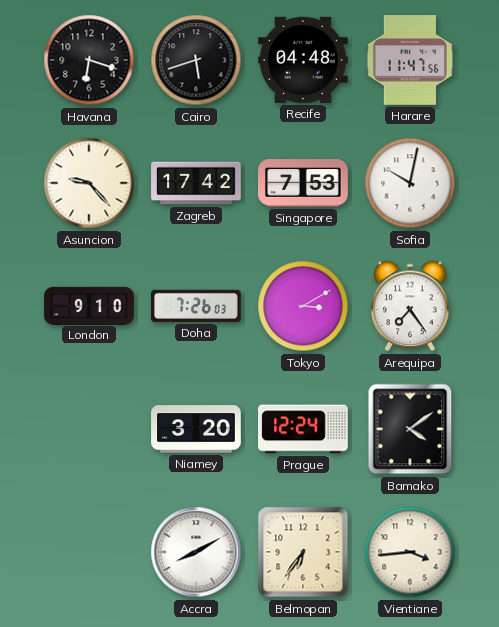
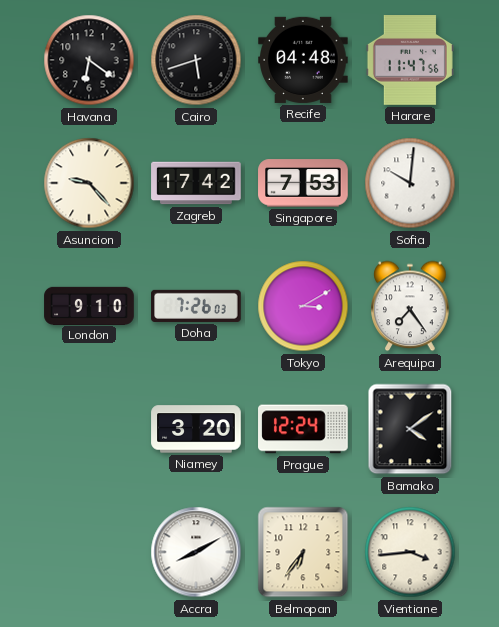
Havana: 6:18 -> 6:21
Sofia: 10:02 -> 10:01
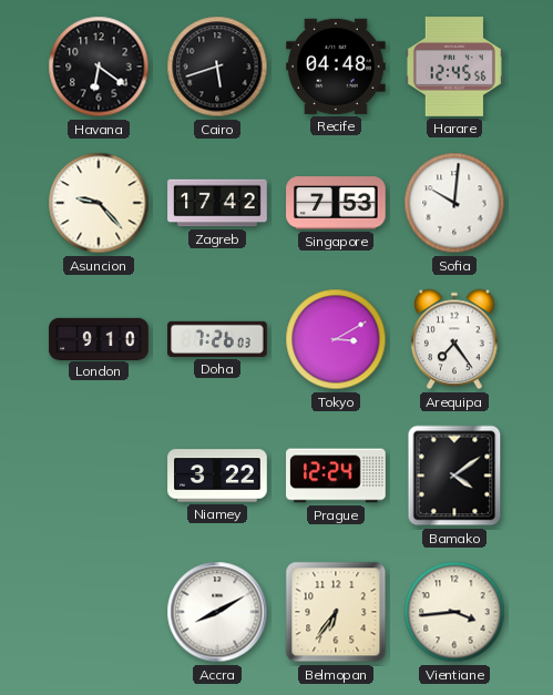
Harare: 11:47 -> 12:45
Niamey: 3:20 -> 3:22
